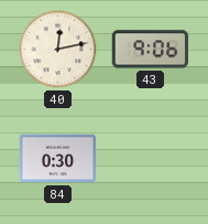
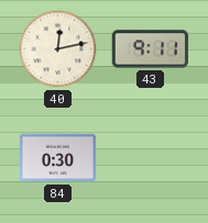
43: 9:06 -> 9:11
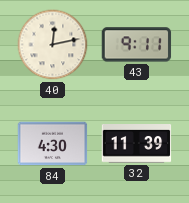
84: 0:30 -> 4:30
32: none -> 11:39
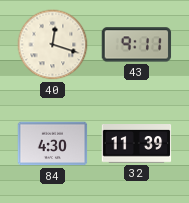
40: 12:13 -> 12:18
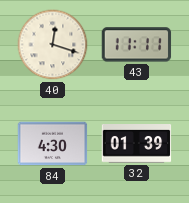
43: 9:11 -> 11:11
32: 11:39 -> 01:39
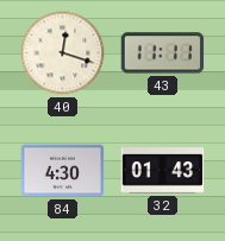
32: 01:39 -> 01:43
